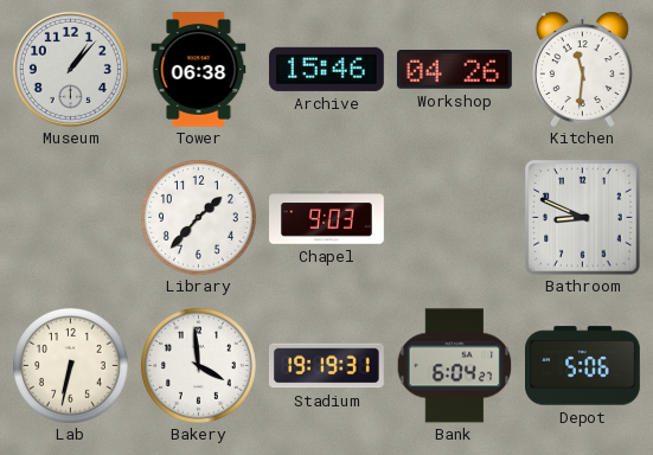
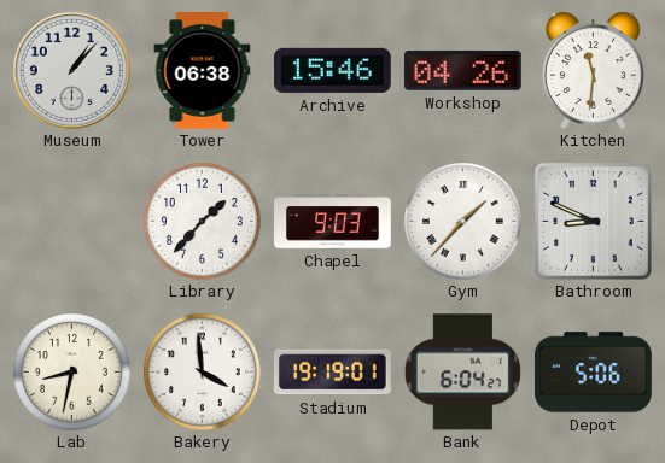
Gym: none -> 1:37
Lab: 6:32 -> 8:32
Stadium: 19:19:31 -> 19:19:01
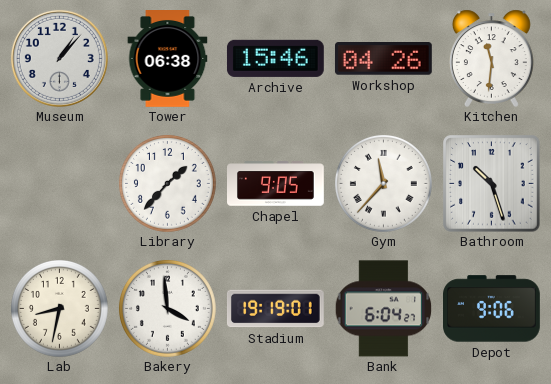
Chapel: 9:03 -> 9:05
Gym: 1:37 -> 11:37
Bathroom: 8:49 -> 10:27
Depot: 5:06 -> 9:06
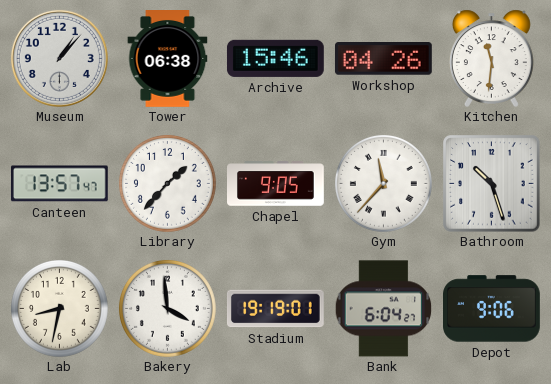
Canteen: none -> 13:57
